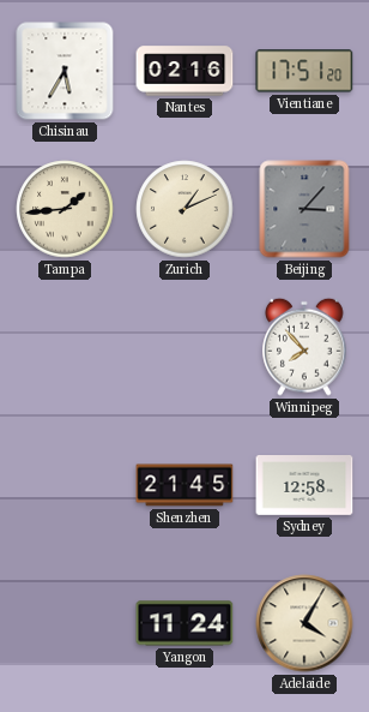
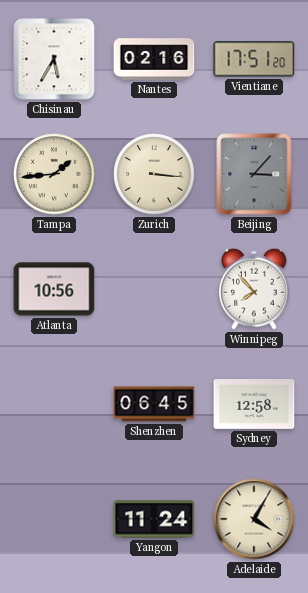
Zurich: 1:11 -> 3:16
Atlanta: none -> 10:56
Shenzhen: 21:45 -> 06:45
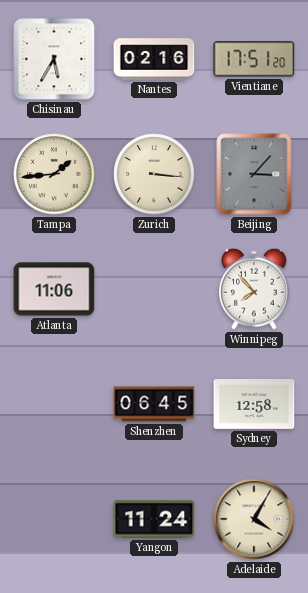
Atlanta: 10:56 -> 11:06
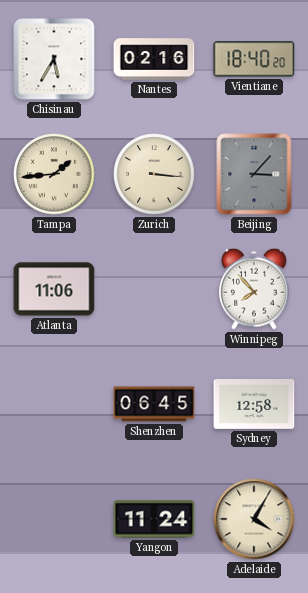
Vientiane: 17:51 -> 18:40
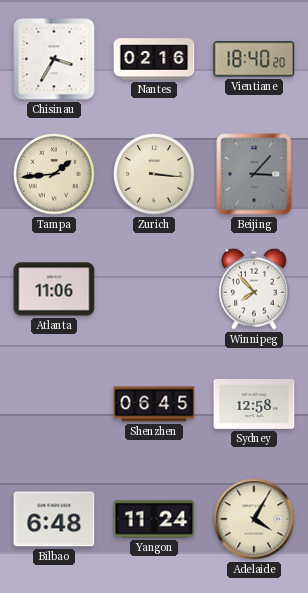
Chisinau: 5:35 -> 3:35
Bilbao: none -> 6:48
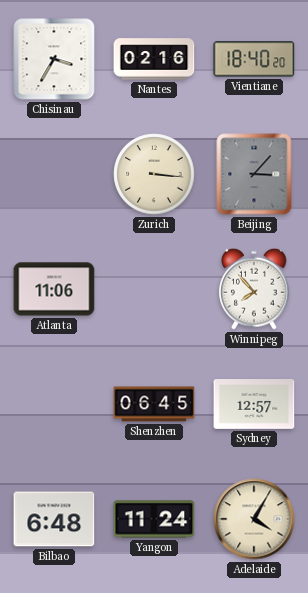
Tampa: 1:44 -> none
Sydney: 12:58 -> 12:57
